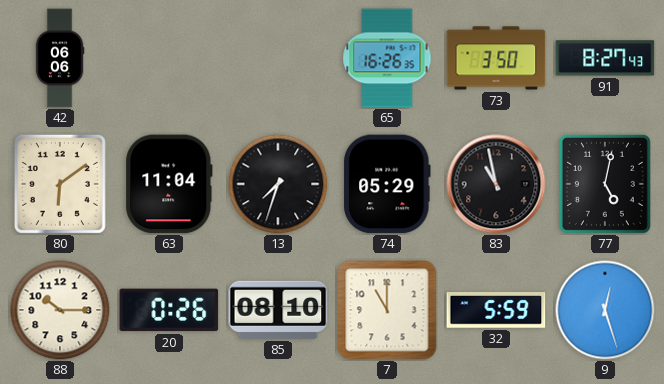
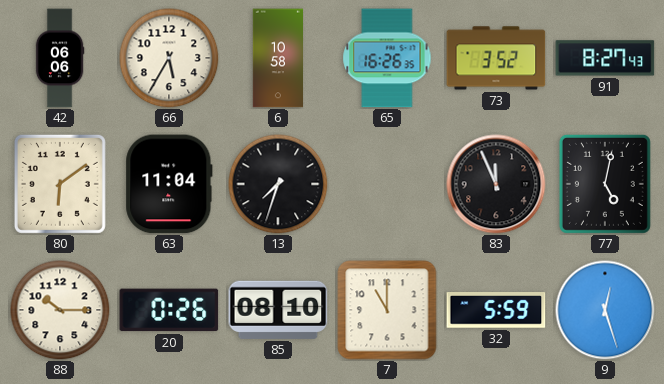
66: none -> 5:35
6: none -> 10:58
73: 3:50 -> 3:52
74: 05:29 -> none
83: 10:58 -> 11:56
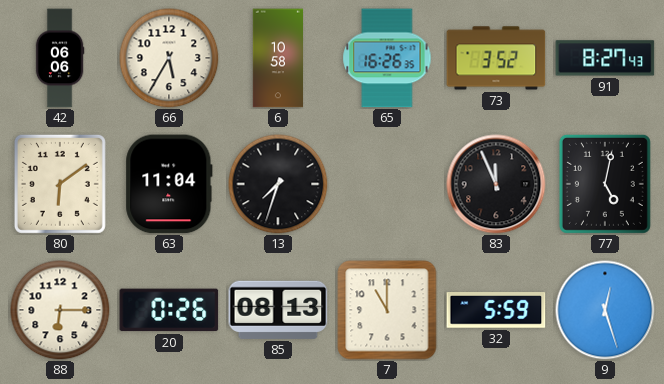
88: 10:15 -> 6:15
85: 08:10 -> 08:13
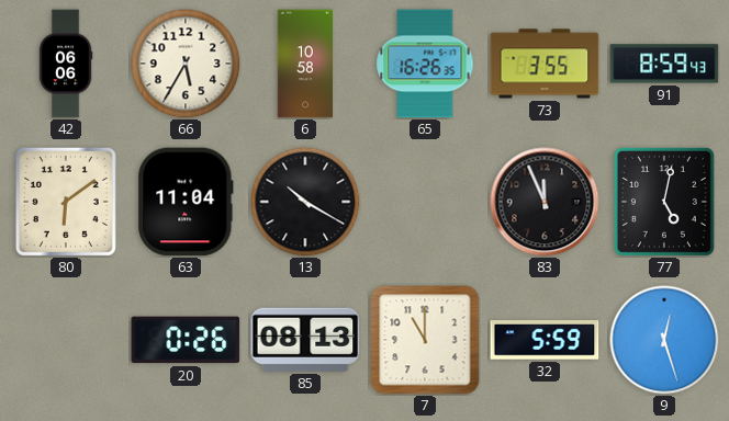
73: 3:52 -> 3:55
91: 8:27 -> 8:59
13: 7:33 -> 10:20
88: 6:15 -> none
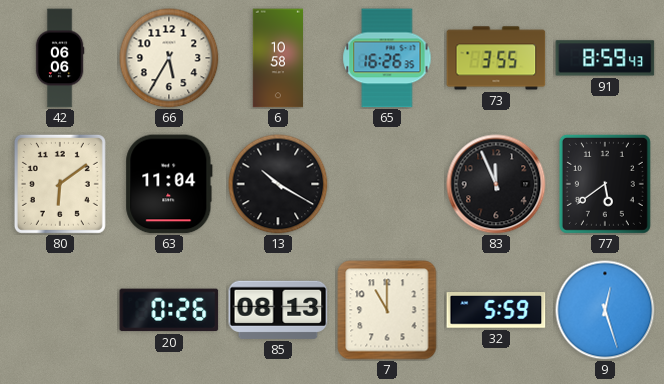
77: 5:02 -> 5:39
